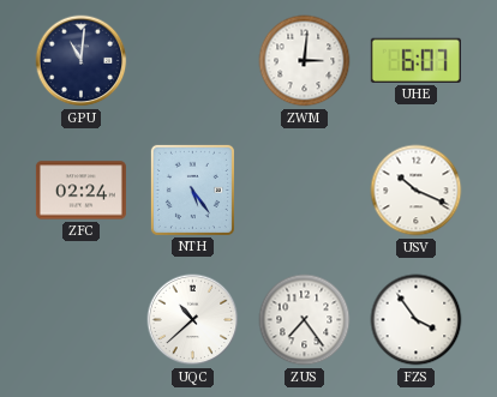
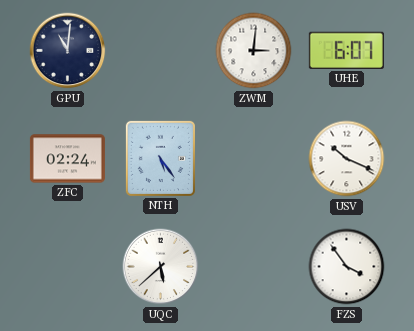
UQC: 10:38 -> 5:38
ZUS: 7:24 -> none
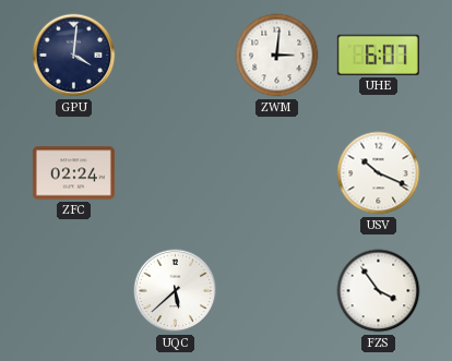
GPU: 11:01 -> 4:01
NTH: 5:24 -> none
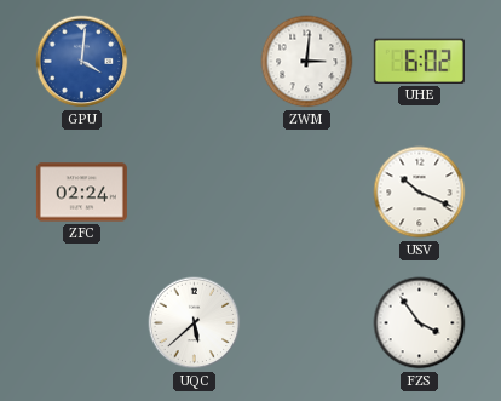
GPU dial: navy -> blue
UHE: 6:07 -> 6:02
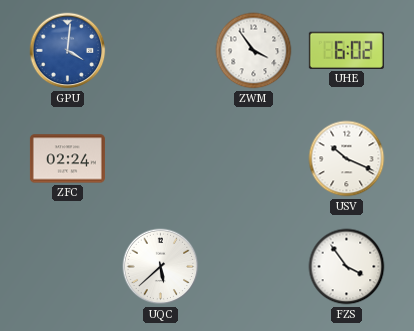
ZWM: 3:01 -> 3:54
